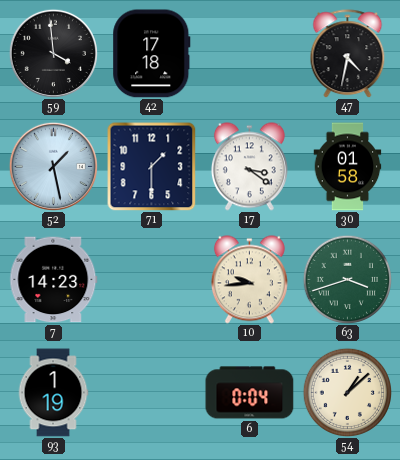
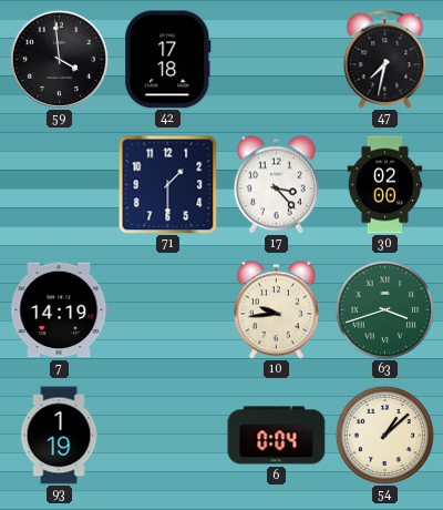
47: 4:32 -> 7:32
52: 1:28 -> none
17: 3:21 -> 3:23
30: 01:58 -> 02:00
7: 14:23 -> 14:19
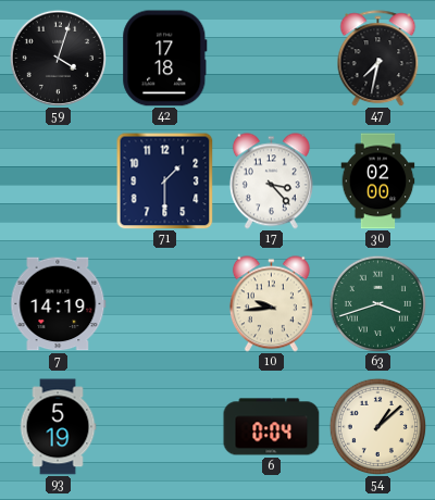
59: 3:59 -> 4:03
93: 1:19 -> 5:19
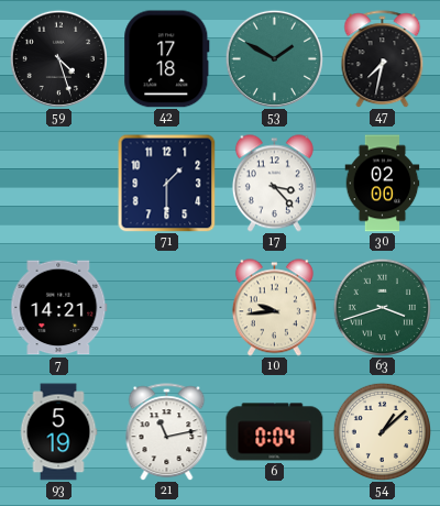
59: 4:03 -> 4:27
53: none -> 1:50
7: 14:19 -> 14:21
21: none -> 11:13
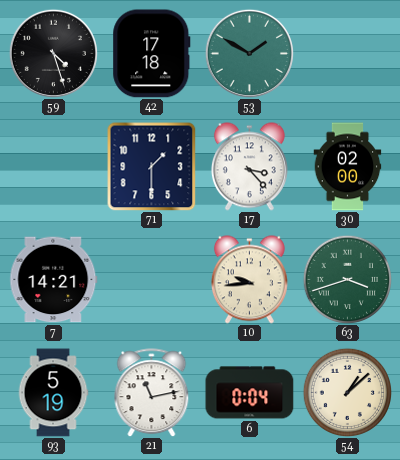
47: 7:32 -> none
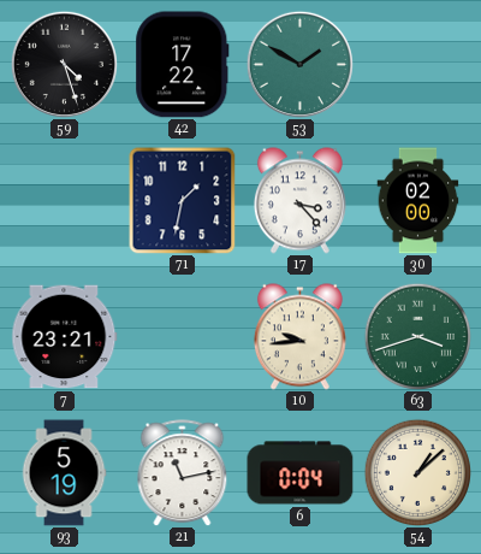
42: 17:18 -> 17:22
71: 1:30 -> 1:32
7: 14:21 -> 23:21
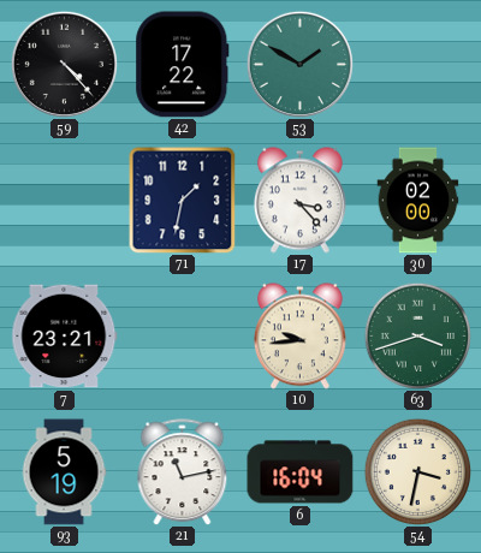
59: 4:27 -> 4:23
6: 0:04 -> 16:04
54: 1:08 -> 3:32
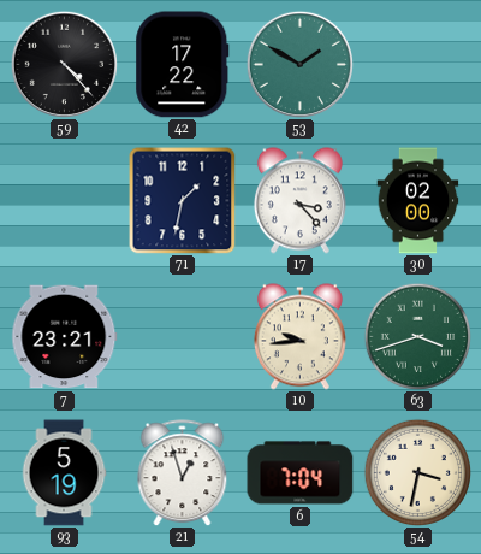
21: 11:13 -> 12:57
6: 16:04 -> 7:04
